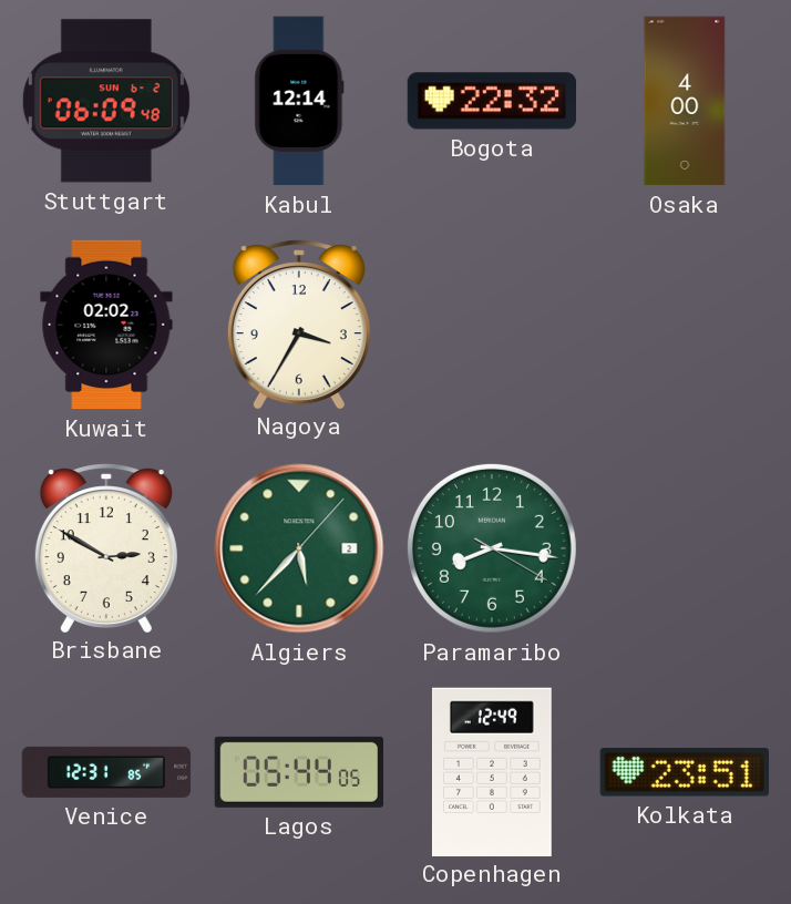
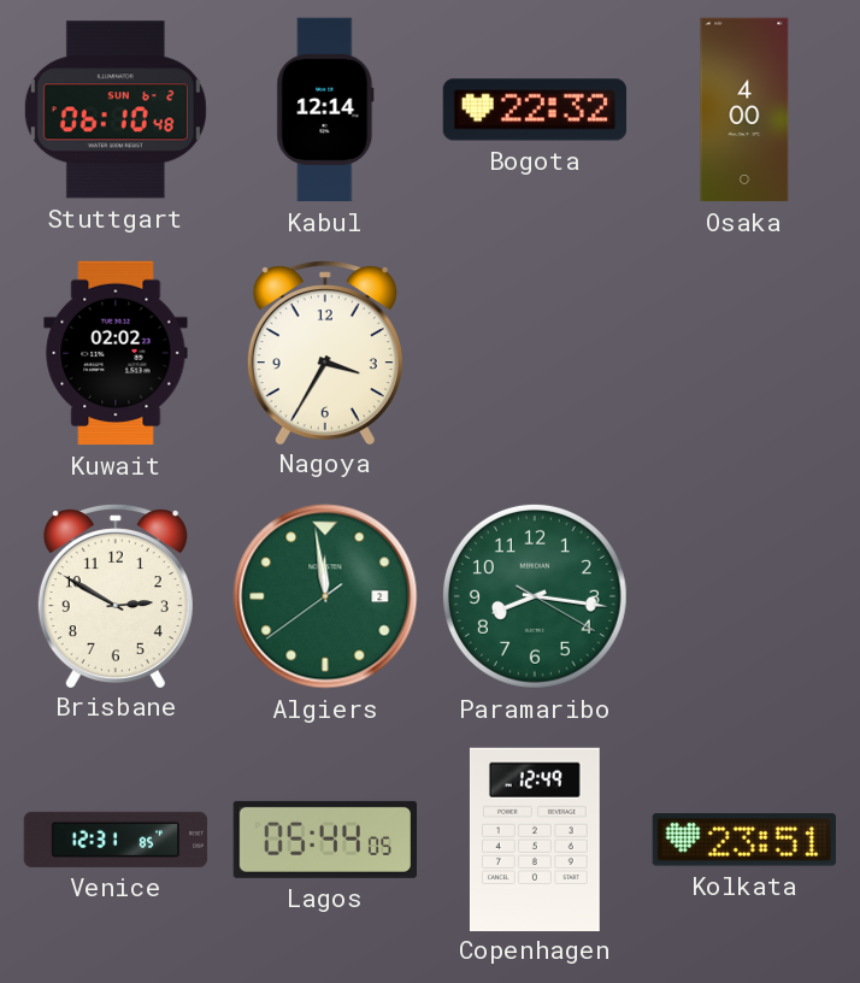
Stuttgart: 06:09 -> 06:10
Algiers: 5:37 -> 11:58
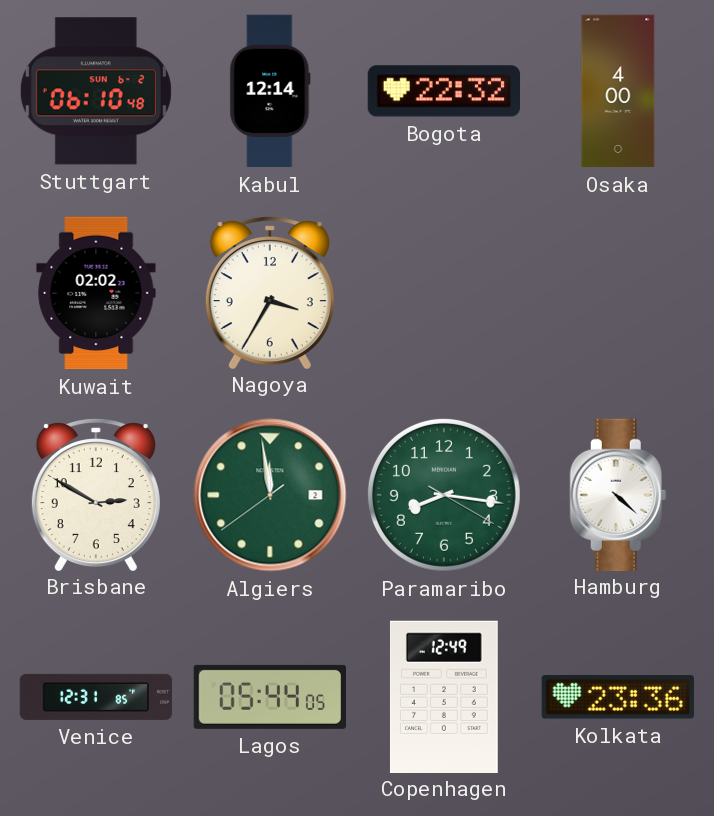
Hamburg: none -> 4:22
Kolkata: 23:51 -> 23:36
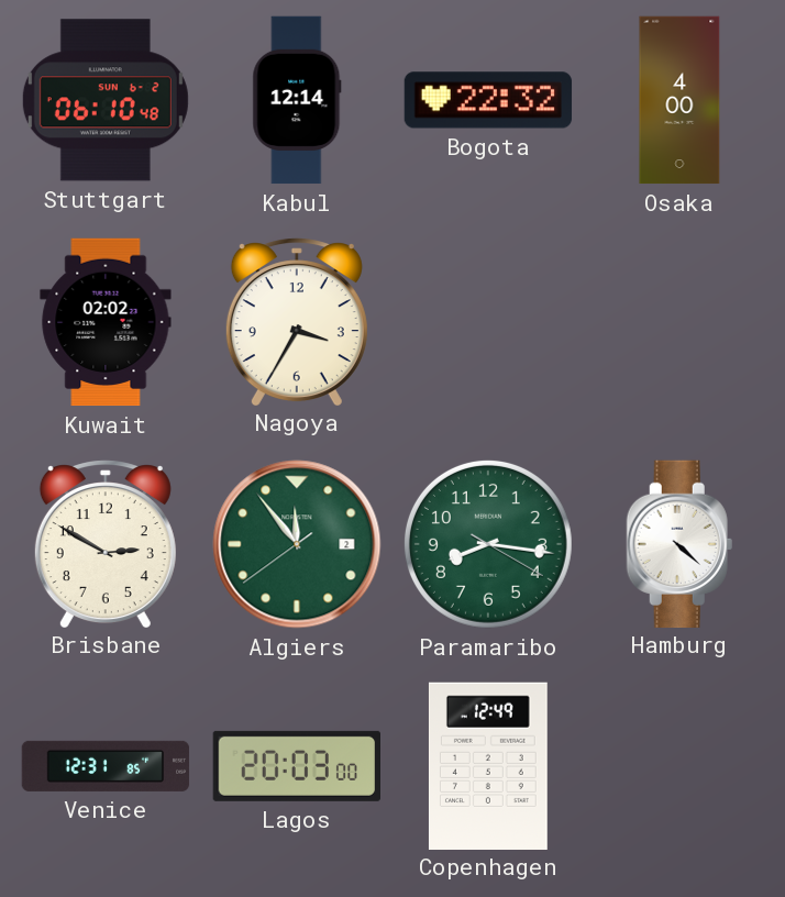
Algiers: 11:58 -> 11:53
Lagos: 05:44 -> 20:03
Kolkata: 23:36 -> none
